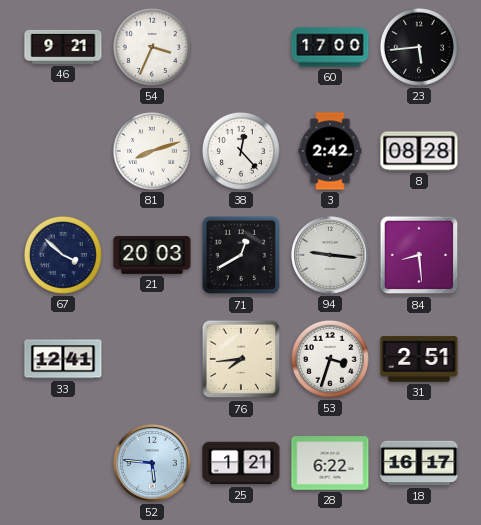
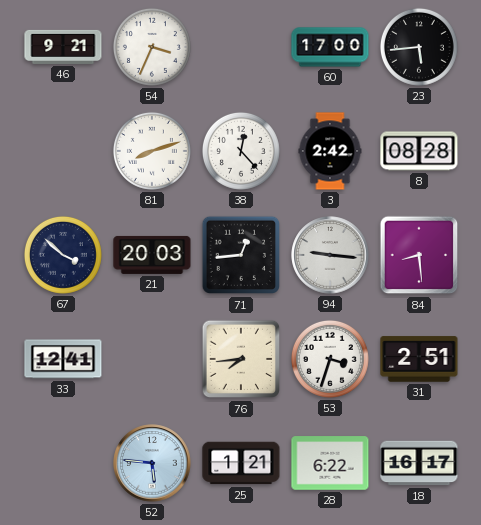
71: 12:40 -> 12:44
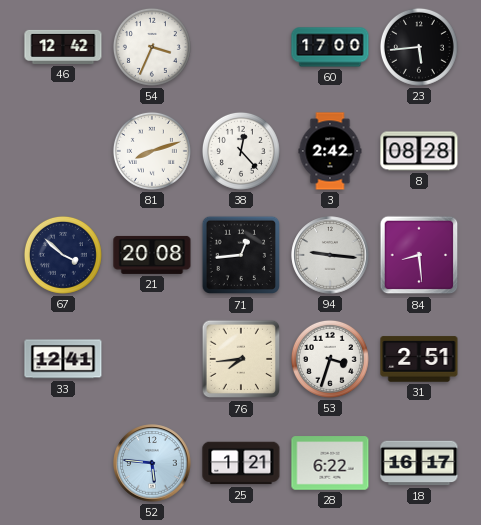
46: 9:21 -> 12:42
21: 20:03 -> 20:08
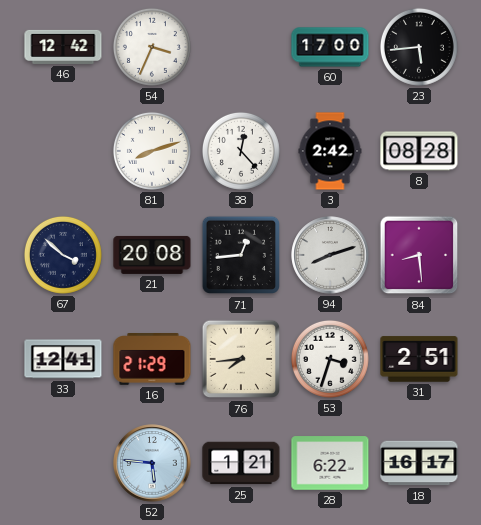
94: 9:16 -> 8:12
16: none -> 21:29
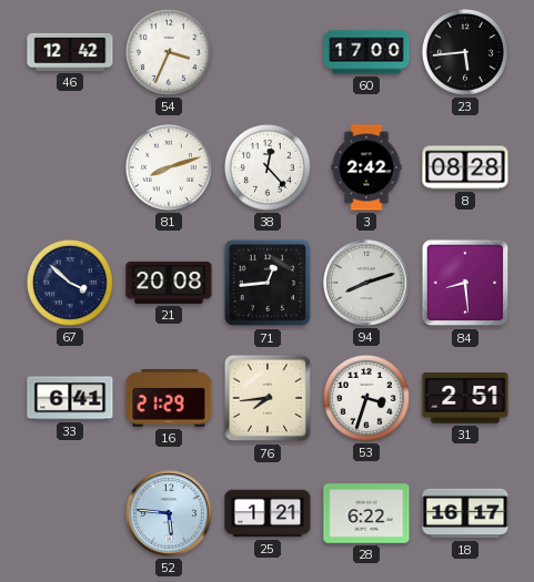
33: 12:41 -> 6:41
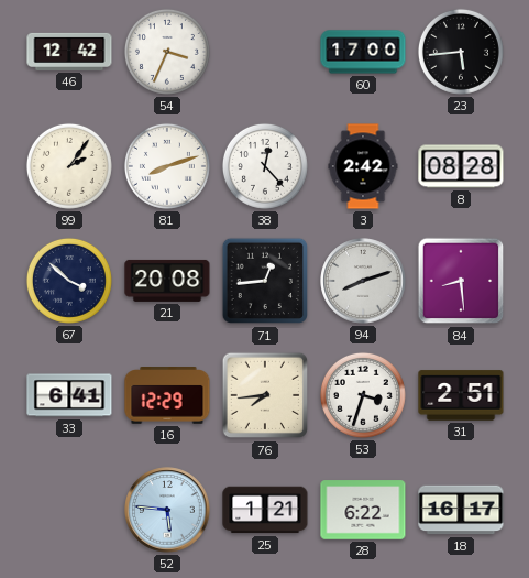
99: none -> 2:06
16: 21:29 -> 12:29
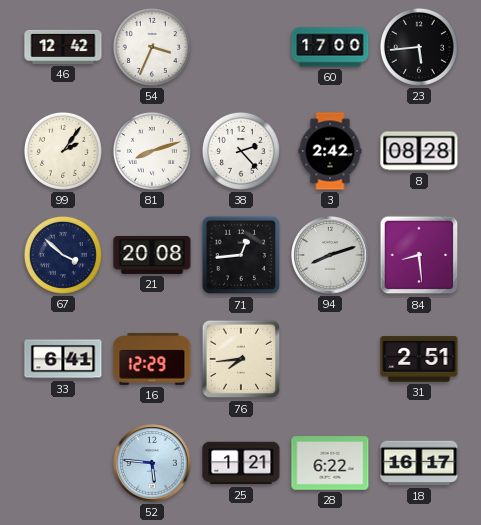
38: 12:23 -> 2:23
53: 3:33 -> none
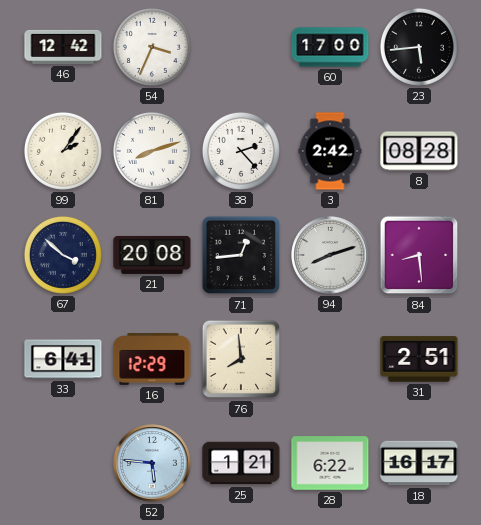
76: 7:44 -> 7:59
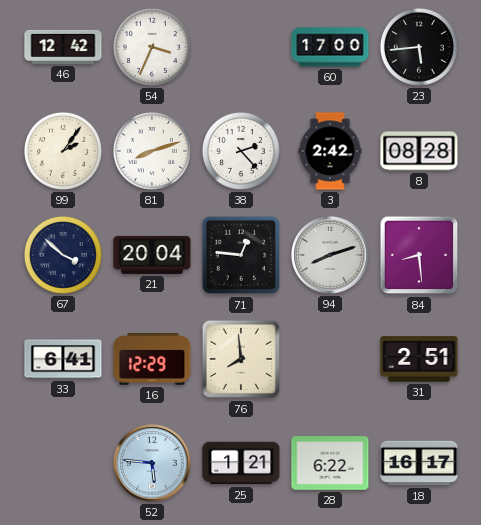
21: 20:08 -> 20:04
71: 12:44 -> 12:46
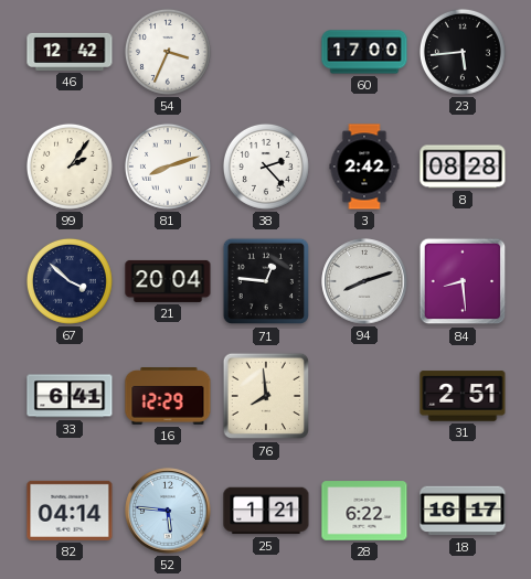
82: none -> 04:14
